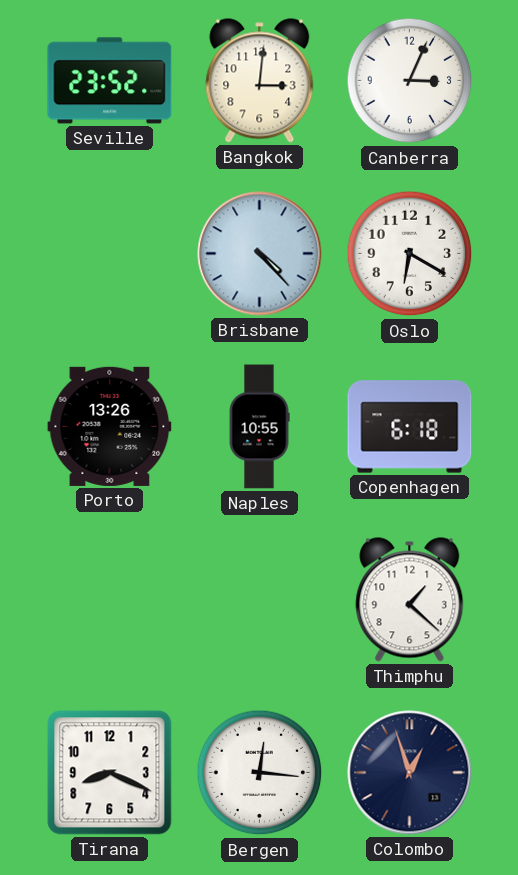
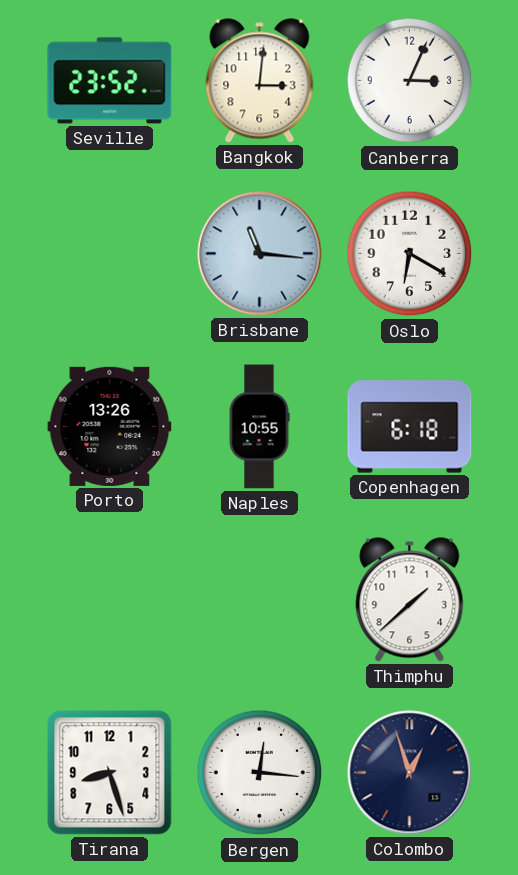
Brisbane: 4:23 -> 11:16
Thimphu: 1:22 -> 1:38
Tirana: 8:19 -> 8:27
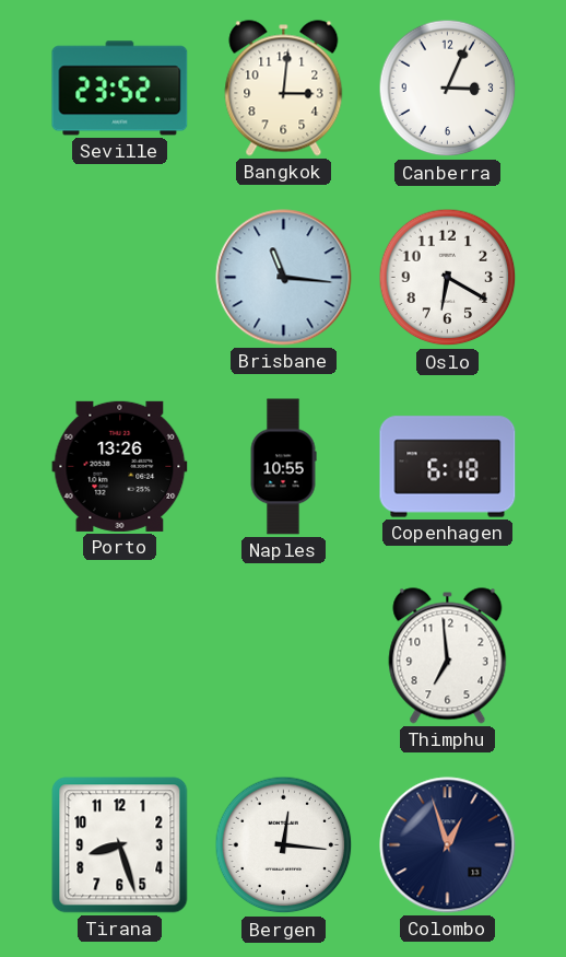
Thimphu: 1:38 -> 6:59
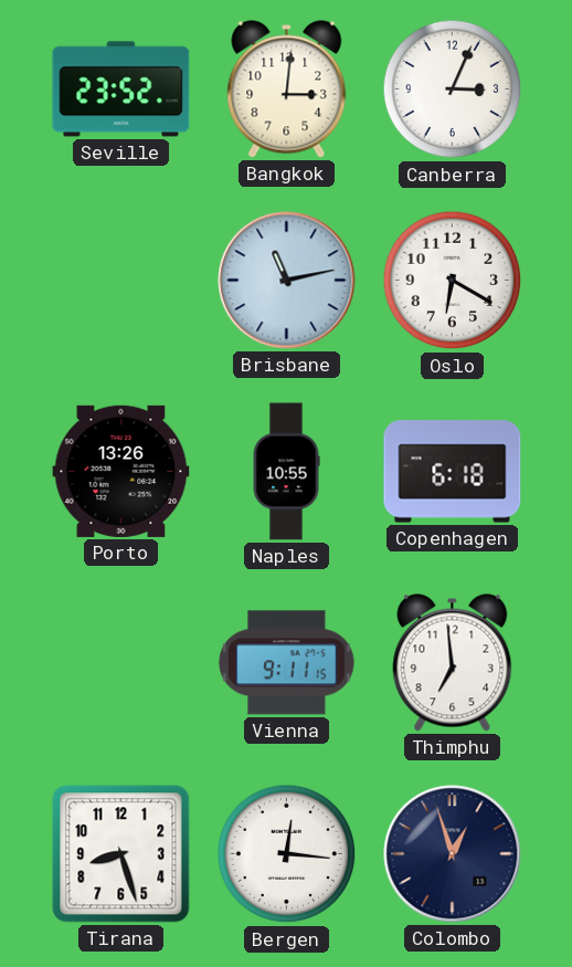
Brisbane: 11:16 -> 11:13
Vienna: none -> 9:11
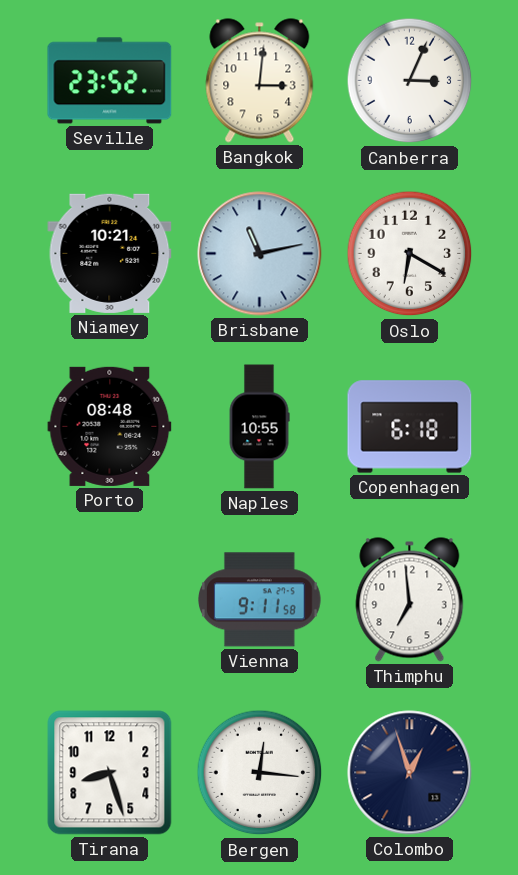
Niamey: none -> 10:21
Porto: 13:26 -> 08:48
Vienna: 9:11:15 -> 9:11:58
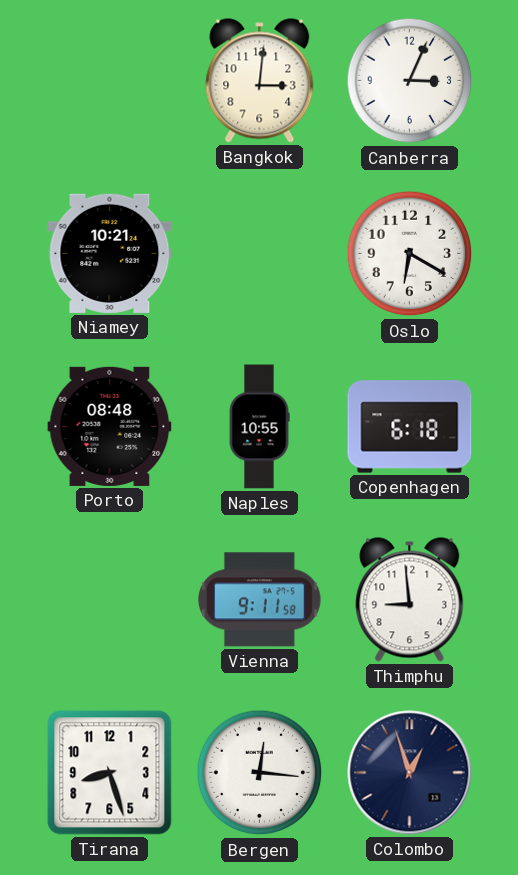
Seville: 23:52 -> none
Brisbane: 11:13 -> none
Thimphu: 6:59 -> 8:59
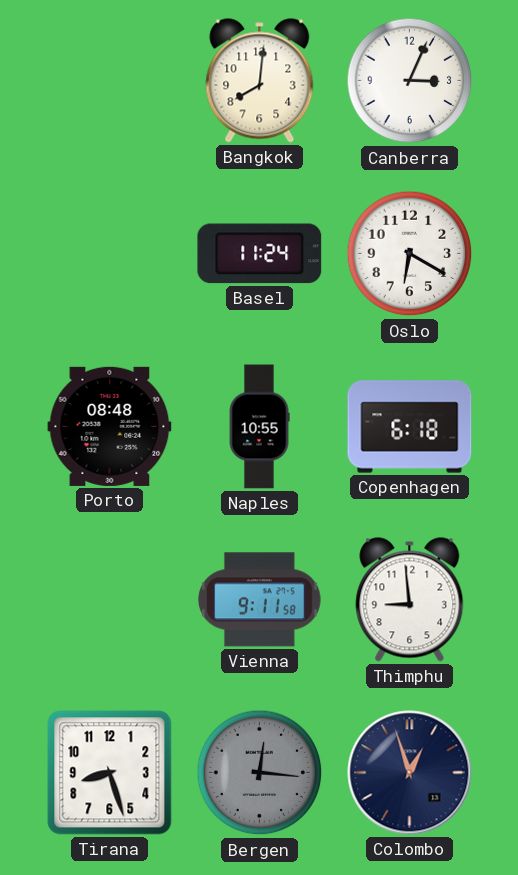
Bangkok: 3:01 -> 8:01
Niamey: 10:21 -> none
Basel: none -> 11:24
Bergen dial: white -> grey
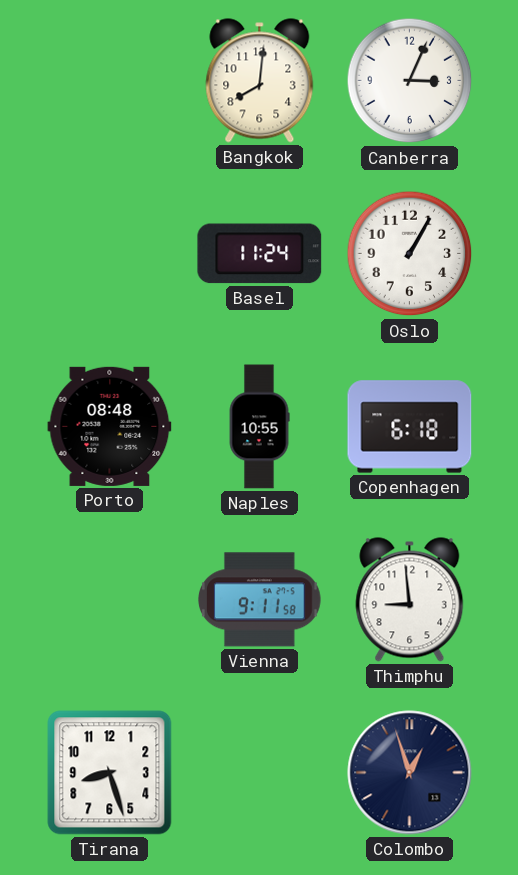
Oslo: 6:20 -> 1:05
Bergen: 12:16 -> none
